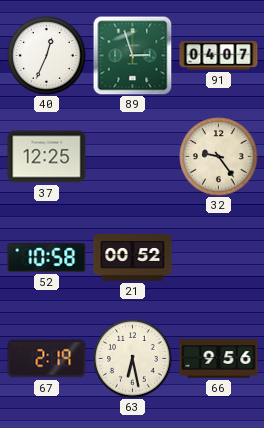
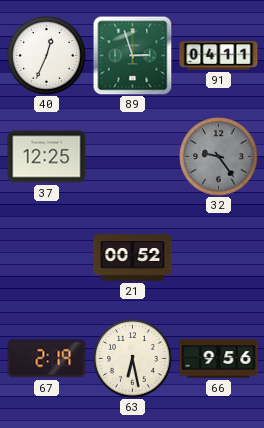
91: 04:07 -> 04:11
32 dial: cream -> grey
52: 10:58 -> none
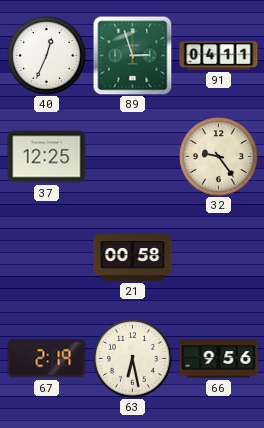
32 dial: grey -> cream
21: 00:52 -> 00:58
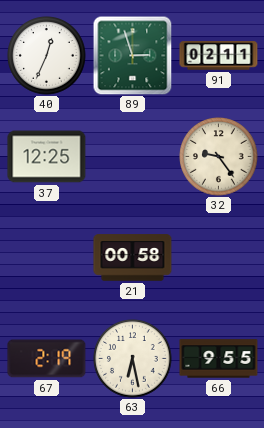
91: 04:11 -> 02:11
66: 9:56 -> 9:55
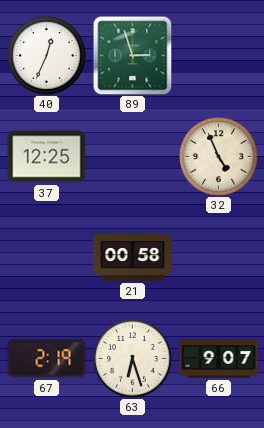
91: 02:11 -> none
32: 9:24 -> 4:56
63: 6:28 -> 6:27
66: 9:55 -> 9:07
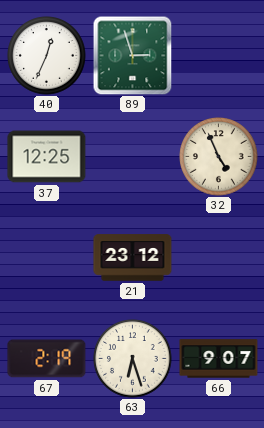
21: 00:58 -> 23:12
